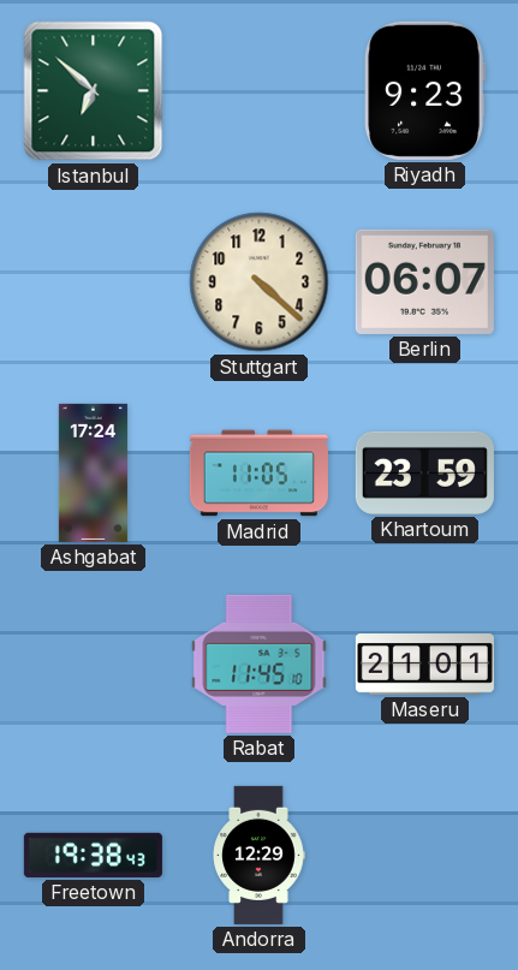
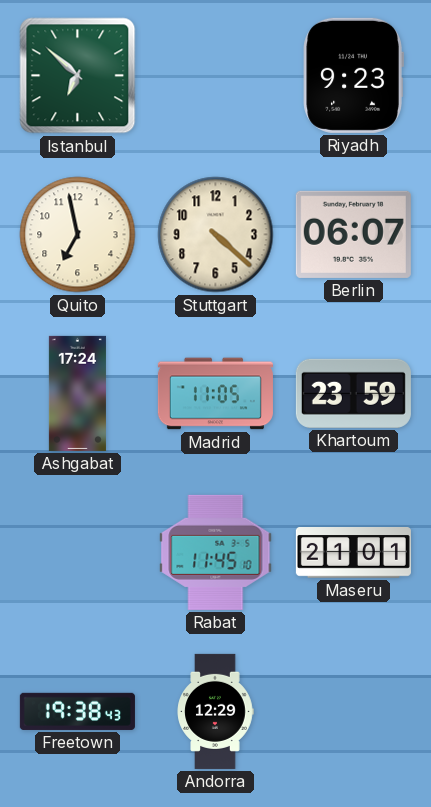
Quito: none -> 6:58
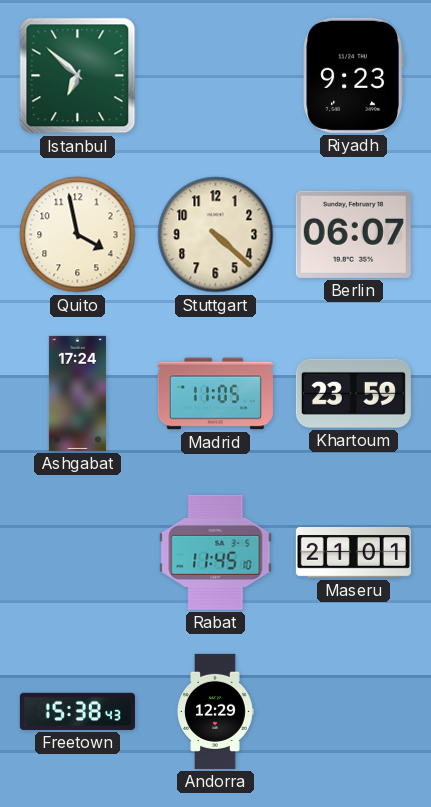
Quito: 6:58 -> 3:58
Freetown: 19:38 -> 15:38
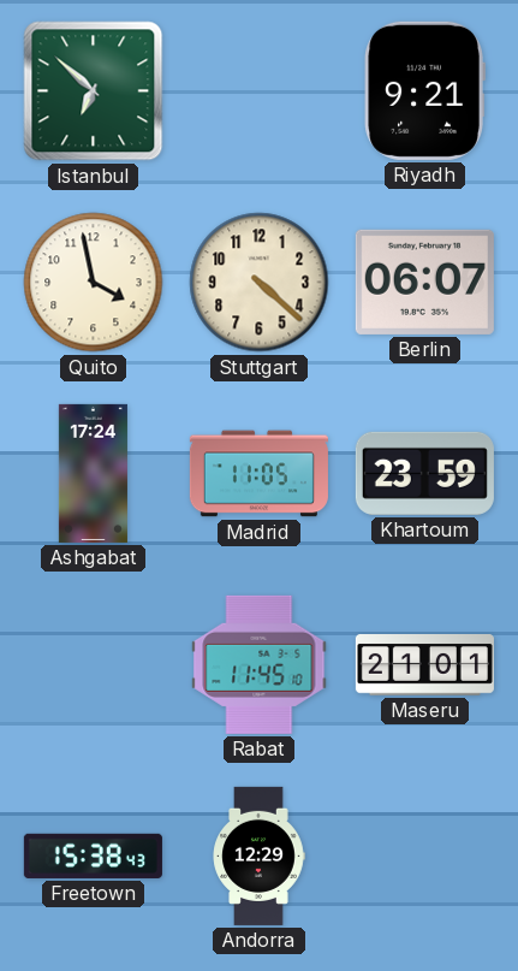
Riyadh: 9:23 -> 9:21
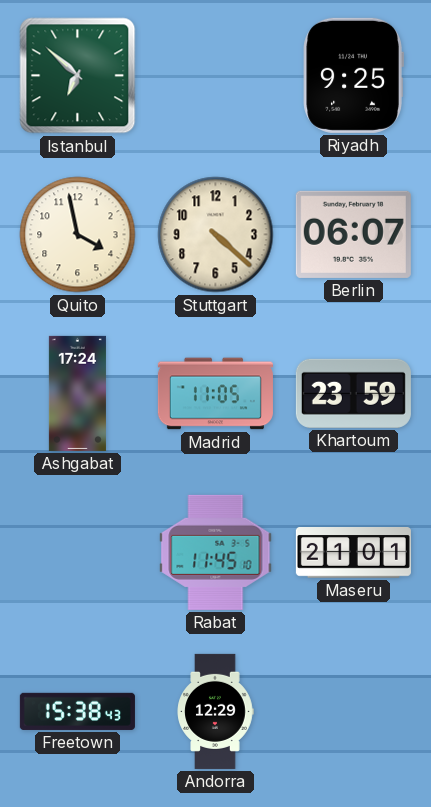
Riyadh: 9:21 -> 9:25
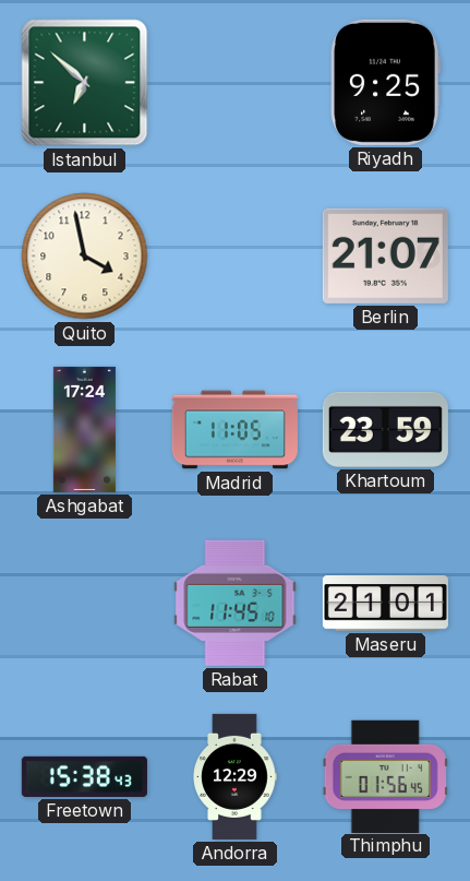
Stuttgart: 4:22 -> none
Berlin: 06:07 -> 21:07
Thimphu: none -> 01:56
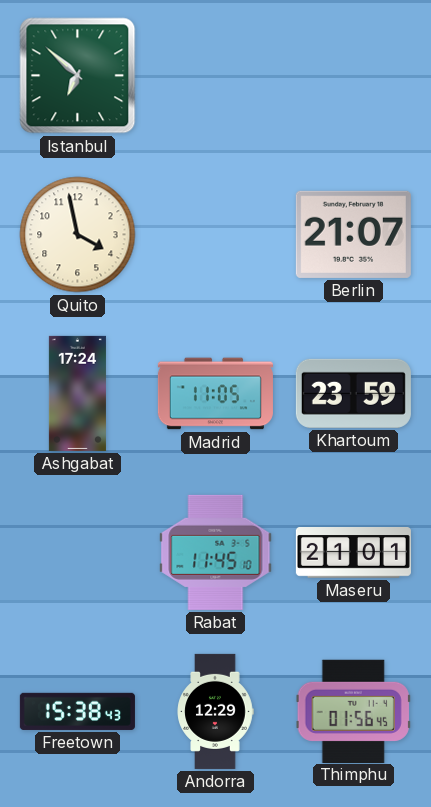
Riyadh: 9:25 -> none
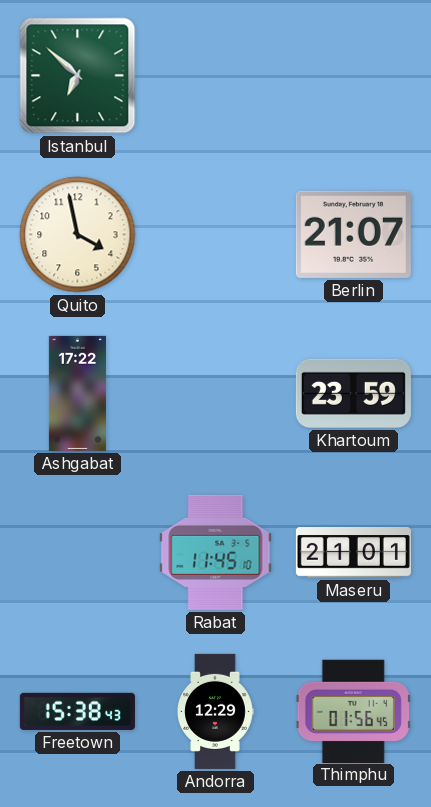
Ashgabat: 17:24 -> 17:22
Madrid: 11:05 -> none
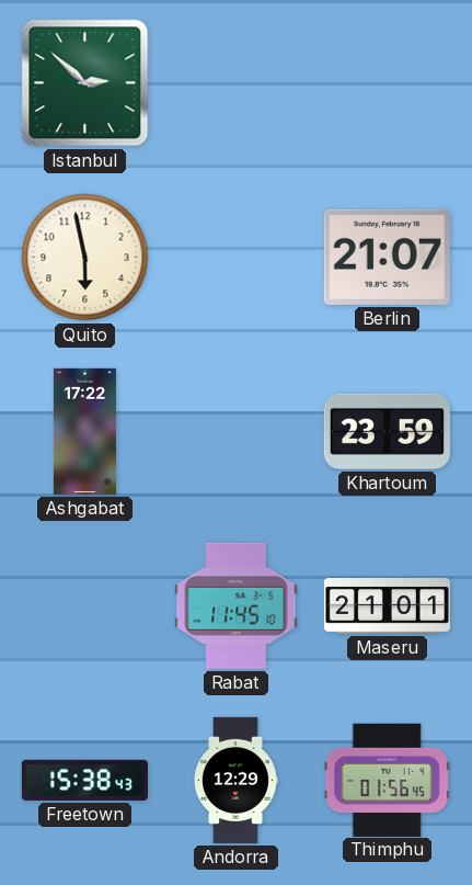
Istanbul: 6:52 -> 2:52
Quito: 3:58 -> 5:58
